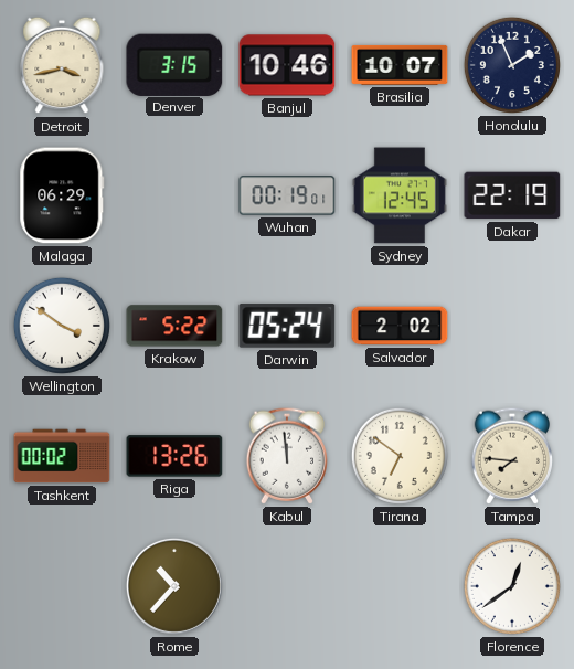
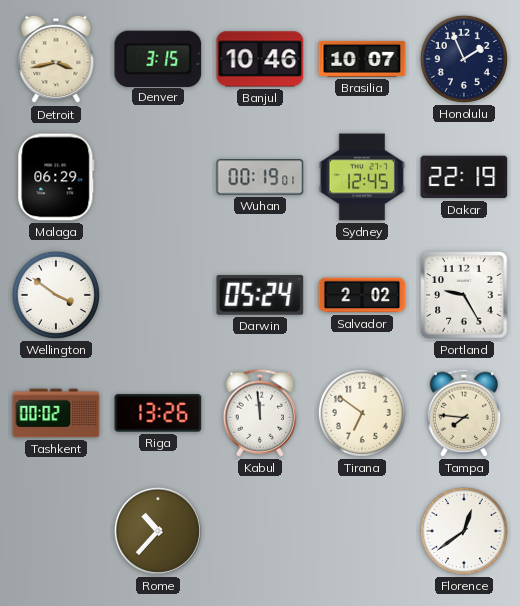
Krakow: 5:22 -> none
Portland: none -> 9:25
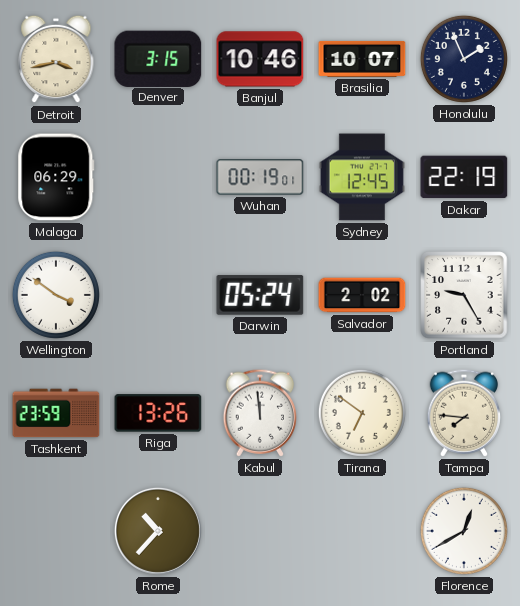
Tashkent: 00:02 -> 23:59
Florence: 12:39 -> 12:40
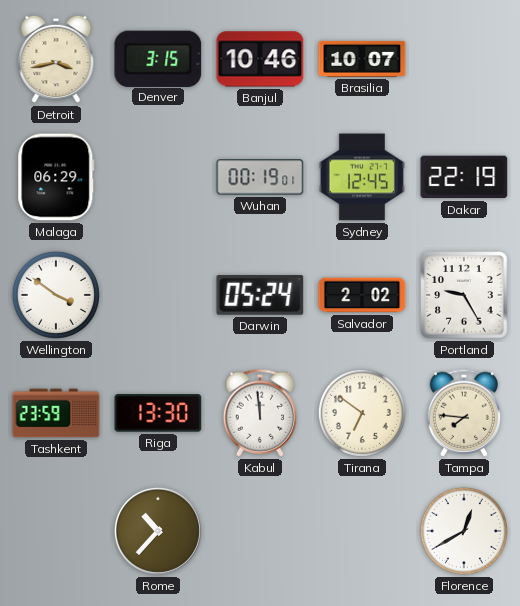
Honolulu: 1:56 -> none
Riga: 13:26 -> 13:30
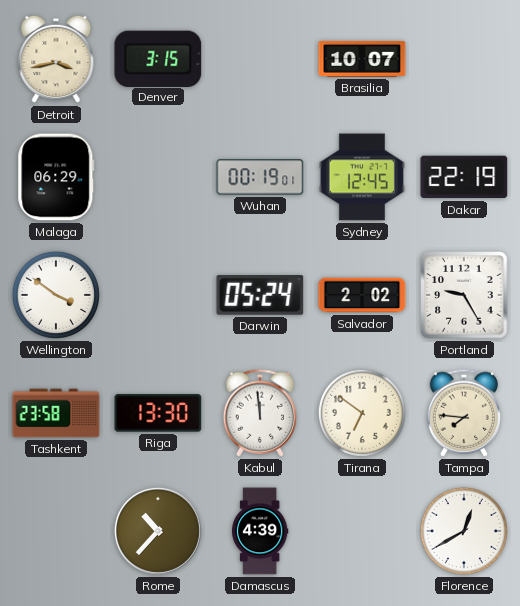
Banjul: 10:46 -> none
Tashkent: 23:59 -> 23:58
Damascus: none -> 4:39
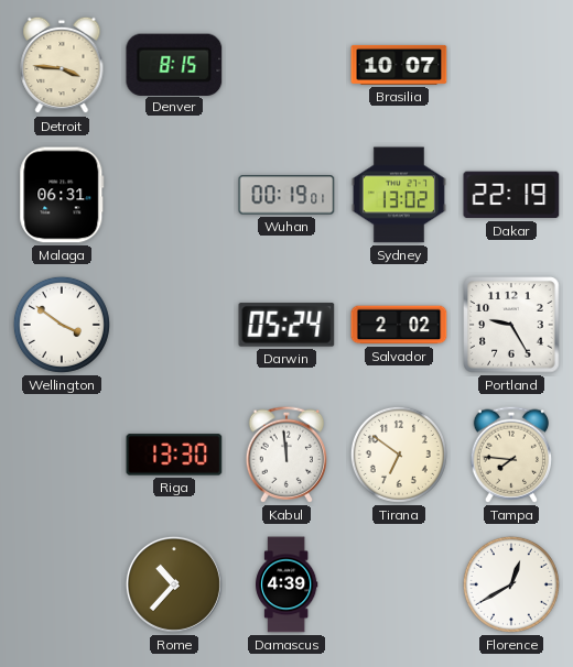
Detroit: 3:43 -> 3:46
Denver: 3:15 -> 8:15
Malaga: 06:29 -> 06:31
Sydney: 12:45 -> 13:02
Tashkent: 23:58 -> none
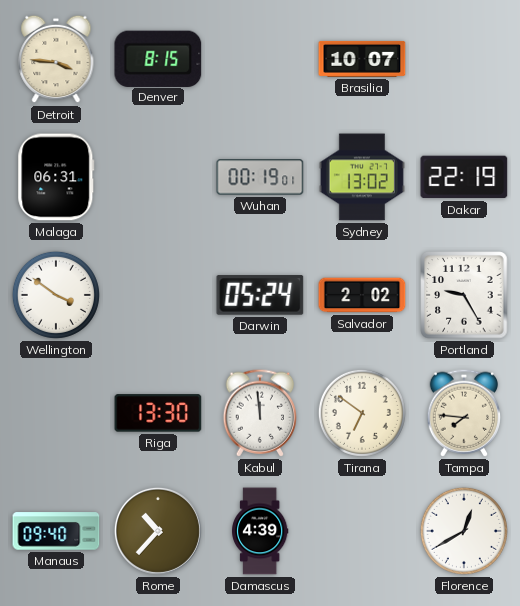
Manaus: none -> 09:40
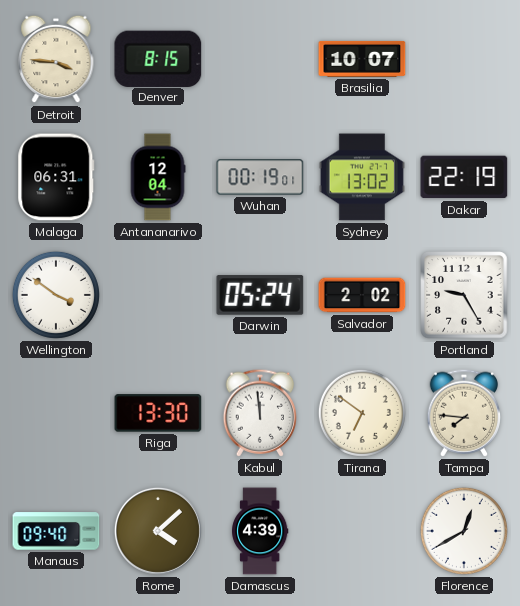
Antananarivo: none -> 12:04
Rome: 10:37 -> 4:08
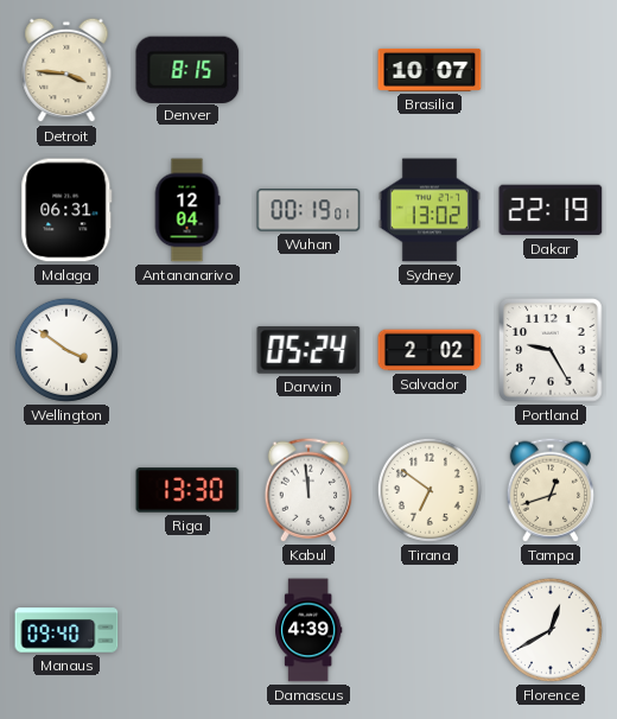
Tampa: 7:46 -> 12:42
Rome: 4:08 -> none
